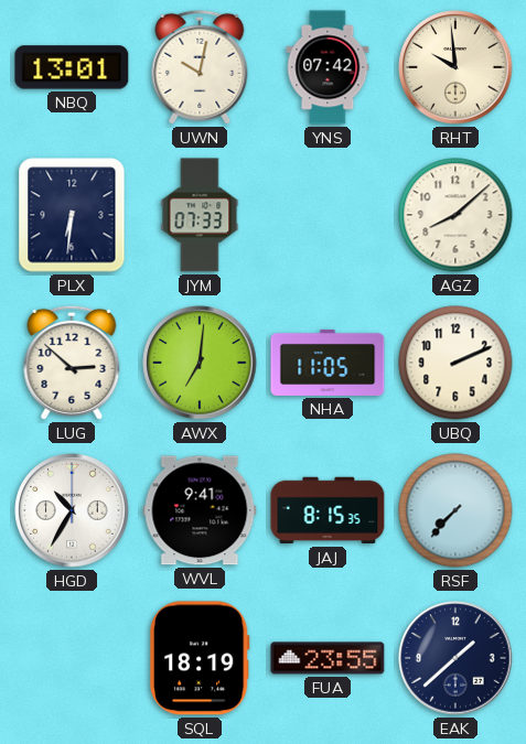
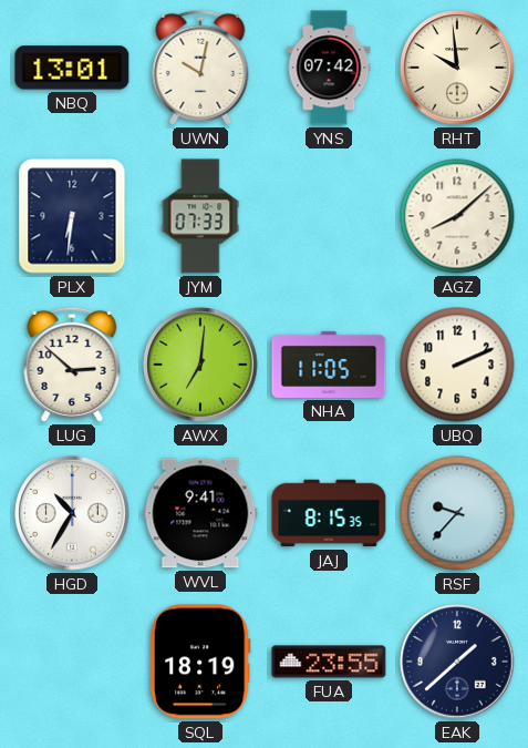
RSF: 7:37 -> 9:37
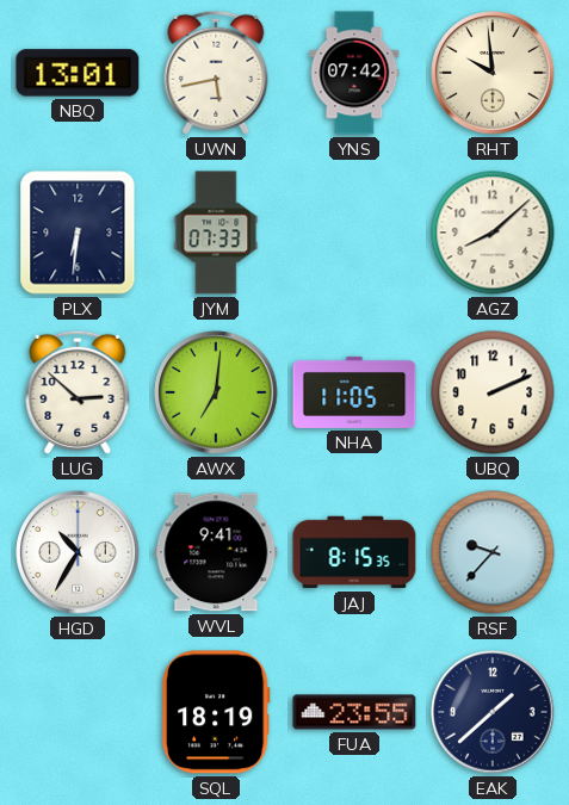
UWN: 10:02 -> 5:43
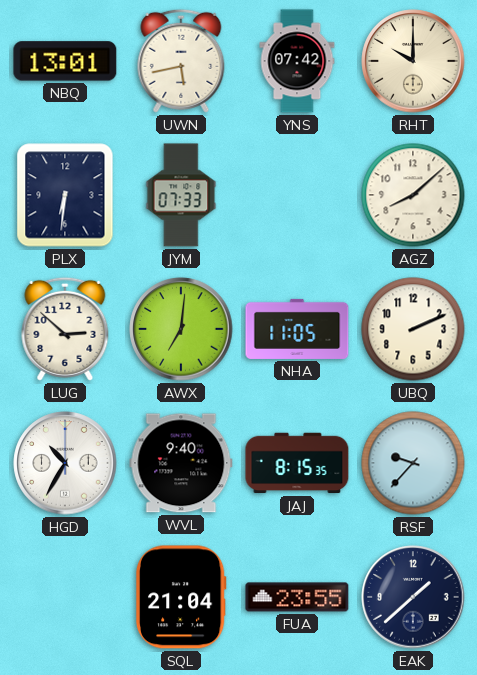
RHT: 9:59 -> 10:00
WVL: 9:41 -> 9:40
SQL: 18:19 -> 21:04
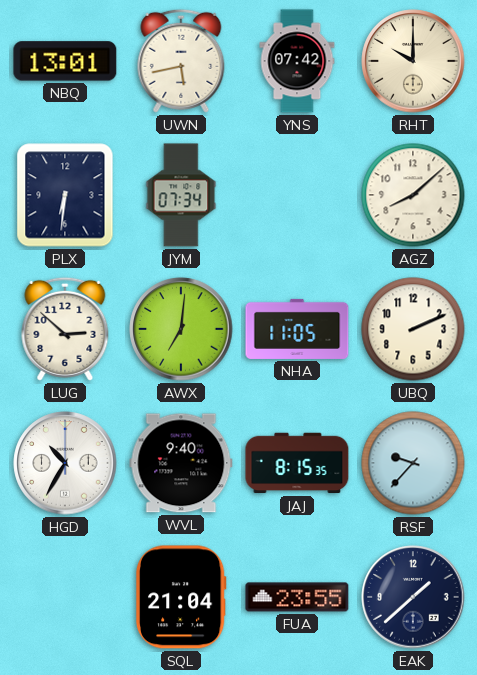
JYM: 07:33 -> 07:34
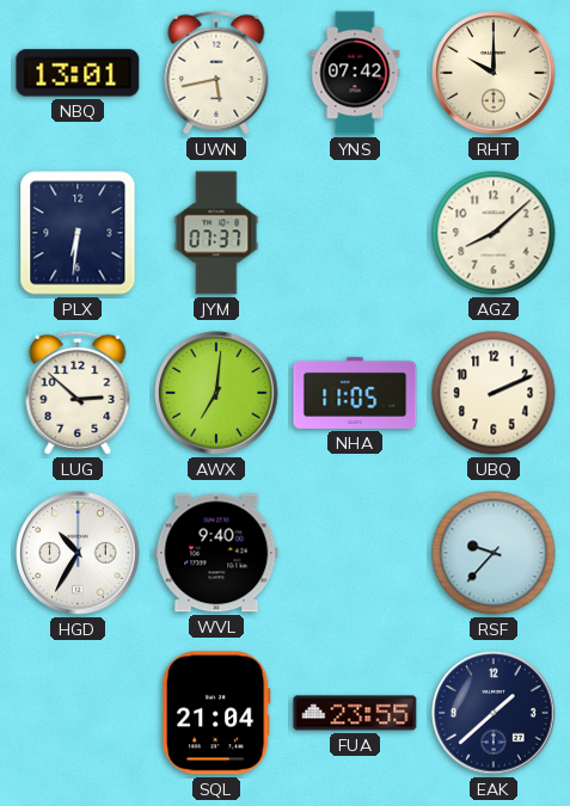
JYM: 07:34 -> 07:37
JAJ: 8:15 -> none
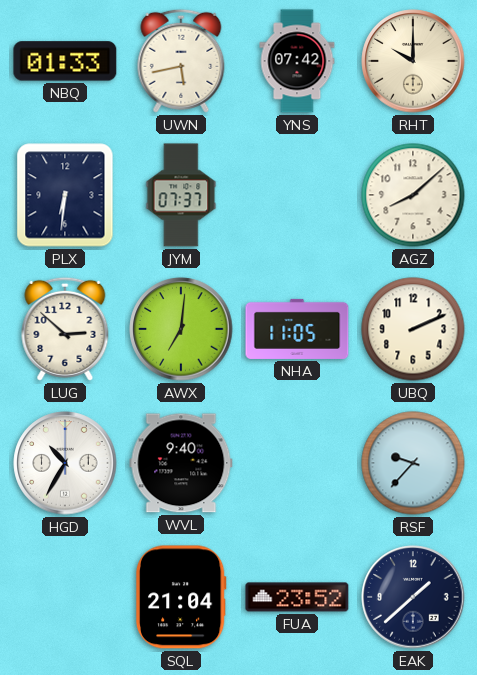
NBQ: 13:01 -> 01:33
FUA: 23:55 -> 23:52
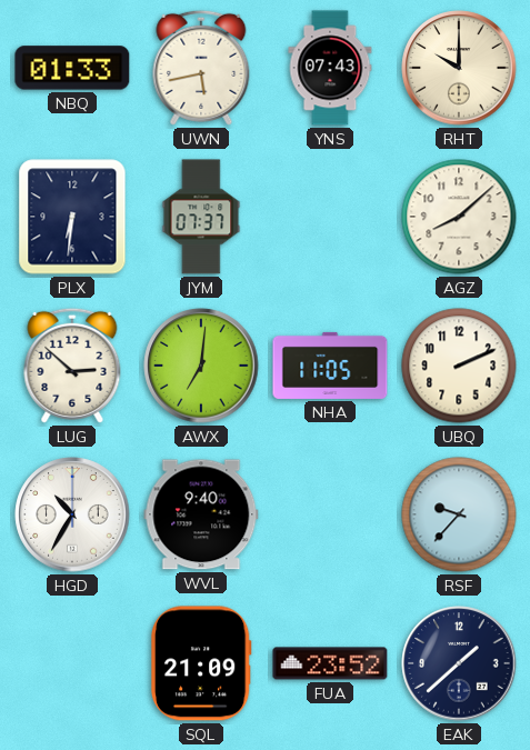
YNS: 07:42 -> 07:43
SQL: 21:04 -> 21:09
